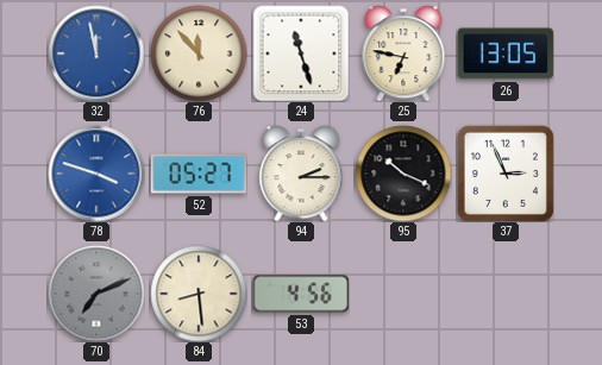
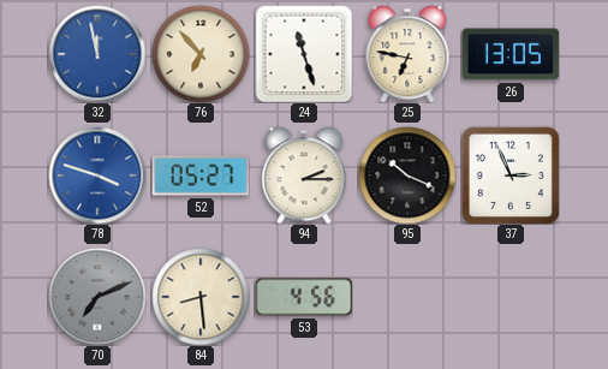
76: 11:53 -> 6:53
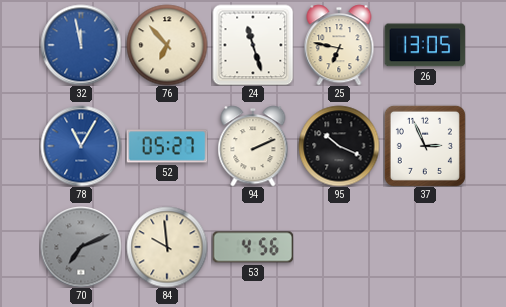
78: 3:48 -> 11:05
94: 2:15 -> 2:11
84: 8:29 -> 9:59
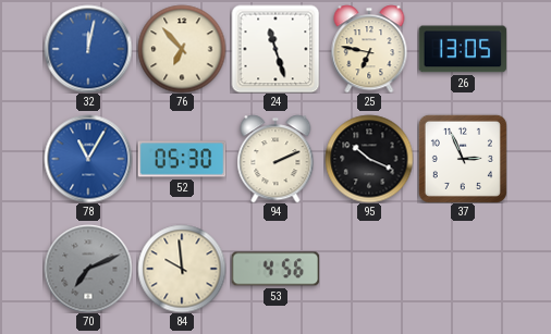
32: 11:58 -> 12:02
52: 05:27 -> 05:30
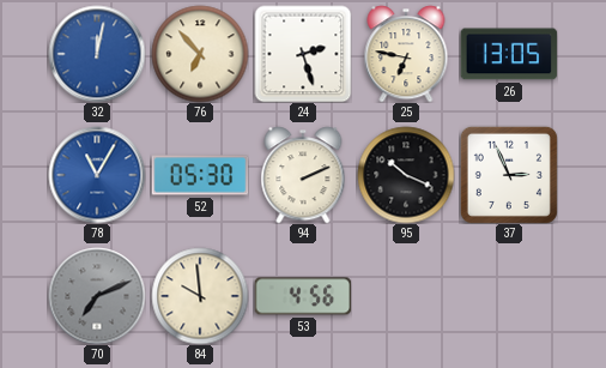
24: 11:27 -> 2:27
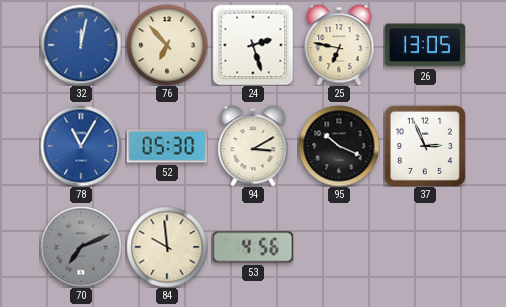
94: 2:11 -> 3:10
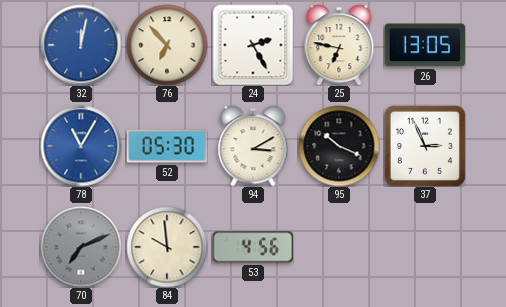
24: 2:27 -> 2:25
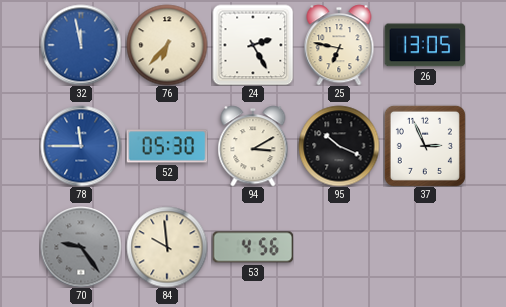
32: 12:02 -> 11:58
76: 6:53 -> 6:37
78: 11:05 -> 11:45
70: 7:11 -> 9:24
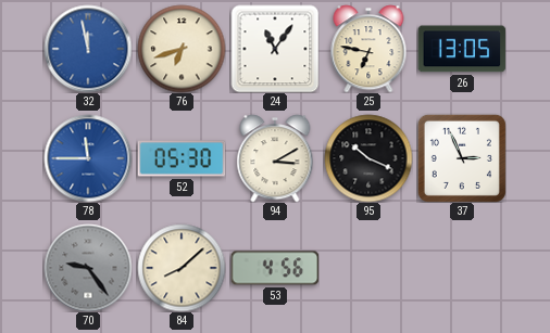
76: 6:37 -> 6:42
24: 2:25 -> 11:06
84: 9:59 -> 8:08
